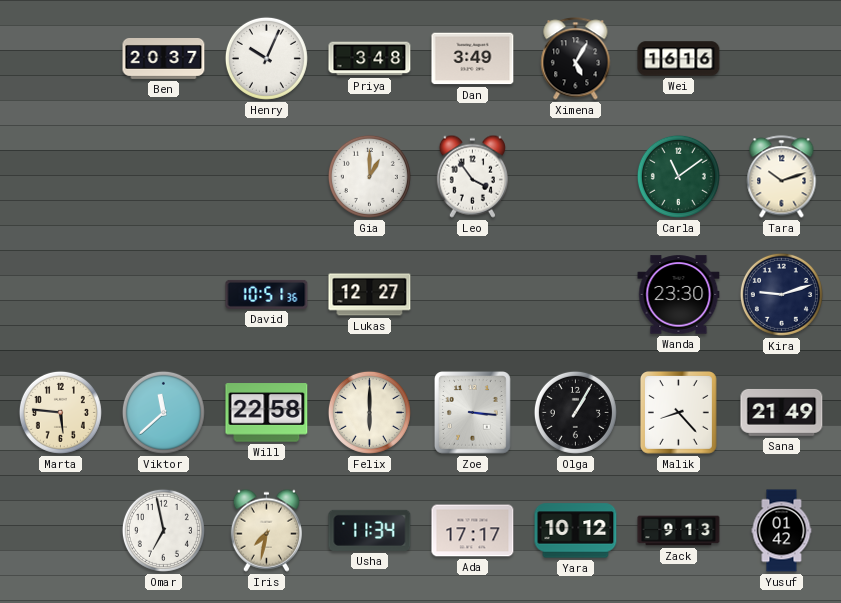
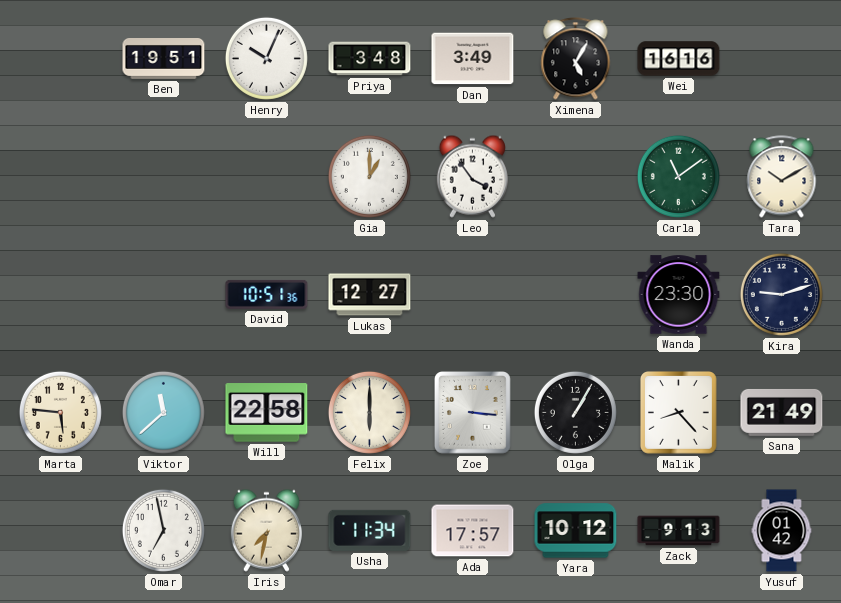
Ben: 20:37 -> 19:51
Tara: 10:12 -> 10:10
Ada: 17:17 -> 17:57
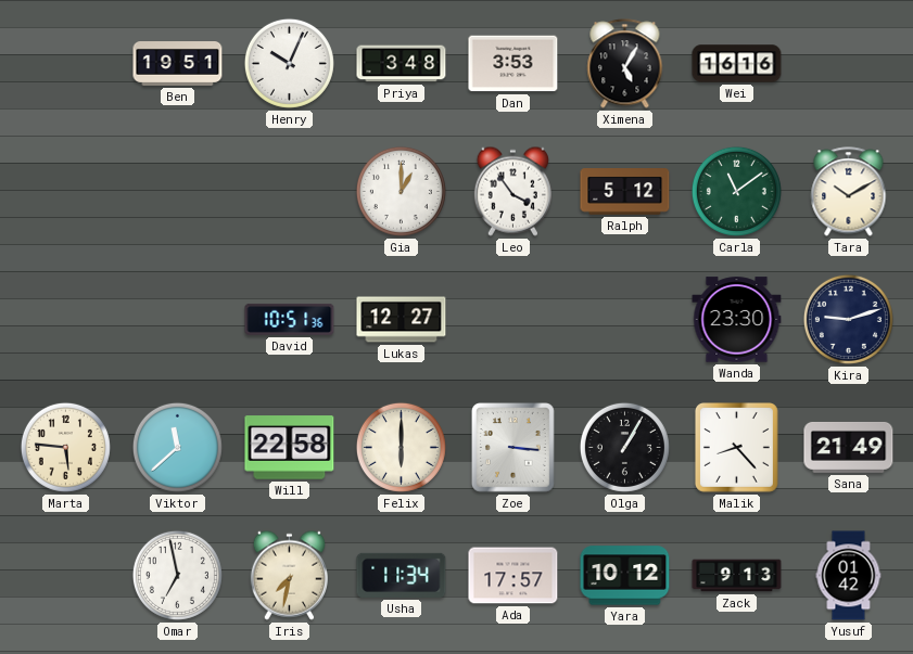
Dan: 3:49 -> 3:53
Ralph: none -> 5:12
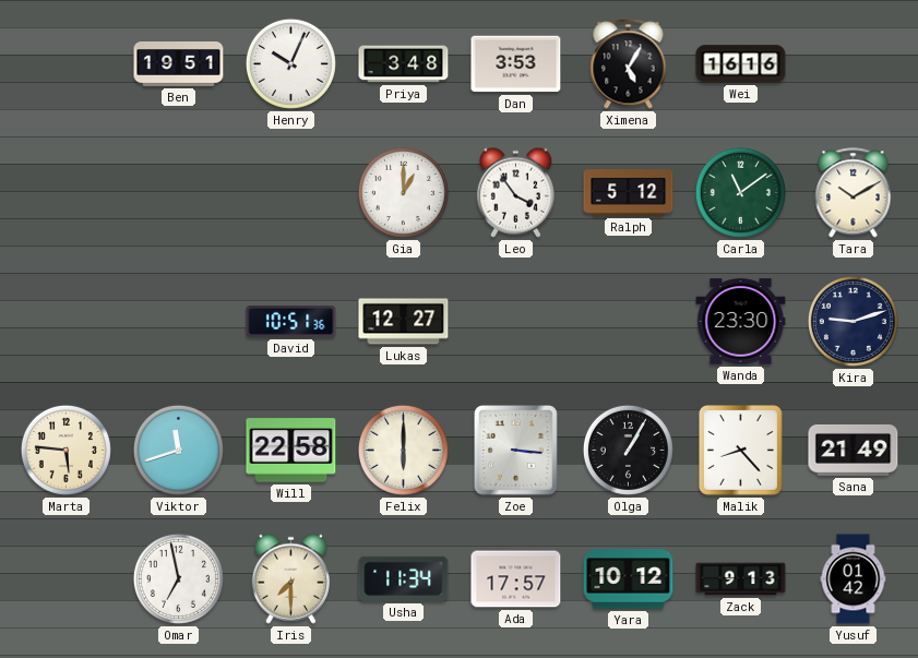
Viktor: 11:38 -> 11:42
Iris: 7:32 -> 7:30
